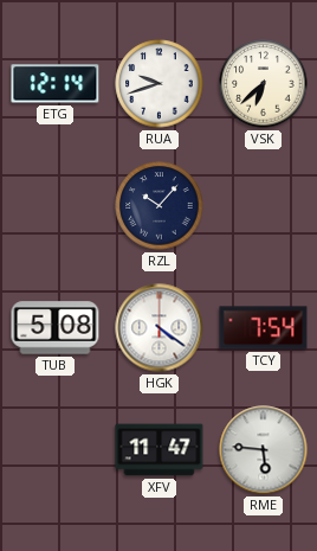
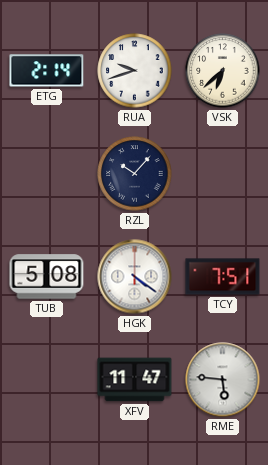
ETG: 12:14 -> 2:14
TCY: 7:54 -> 7:51
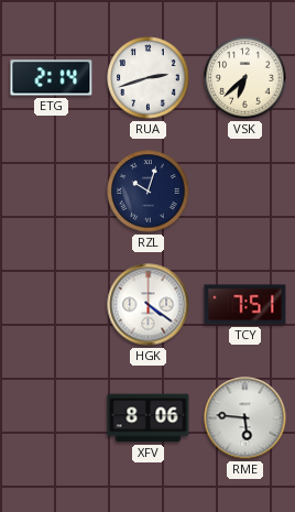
RUA: 9:42 -> 2:42
RZL: 10:07 -> 10:03
TUB: 5:08 -> none
XFV: 11:47 -> 8:06
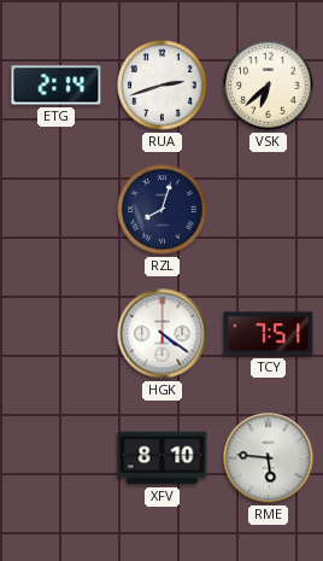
RZL: 10:03 -> 8:03
XFV: 8:06 -> 8:10
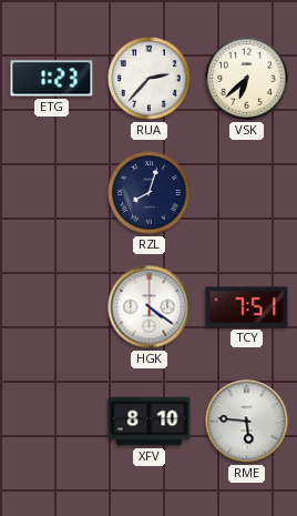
ETG: 2:14 -> 1:23
RUA: 2:42 -> 2:37
